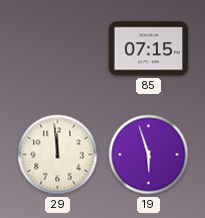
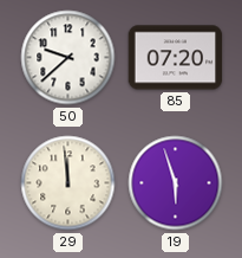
50: none -> 9:38
85: 07:15 -> 07:20
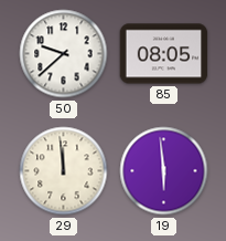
85: 07:20 -> 08:05
19: 5:57 -> 5:59
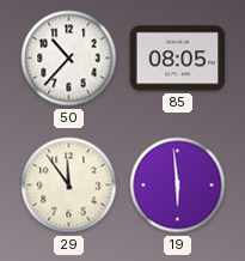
50: 9:38 -> 10:37
29: 11:59 -> 11:54
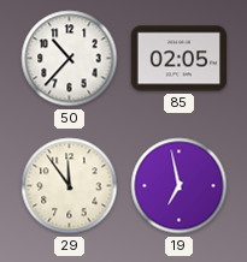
85: 08:05 -> 02:05
19: 5:59 -> 6:58
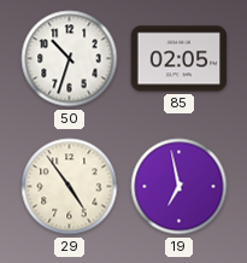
50: 10:37 -> 10:33
29: 11:54 -> 4:54
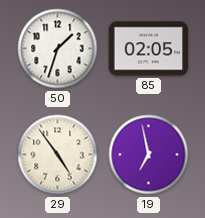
50: 10:33 -> 1:33
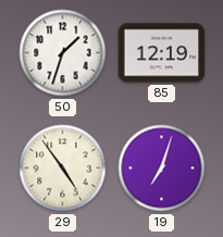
85: 02:05 -> 12:19
19: 6:58 -> 7:03
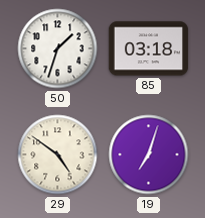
85: 12:19 -> 03:18
29: 4:54 -> 4:51
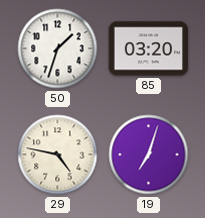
85: 03:18 -> 03:20
29: 4:51 -> 4:47
